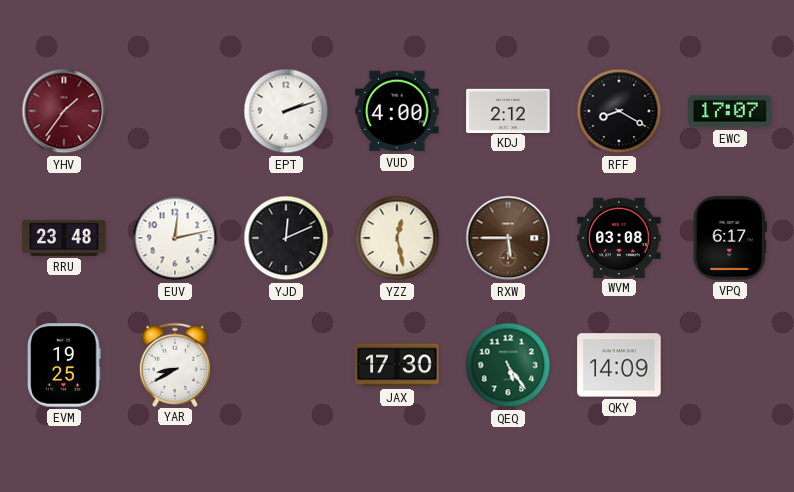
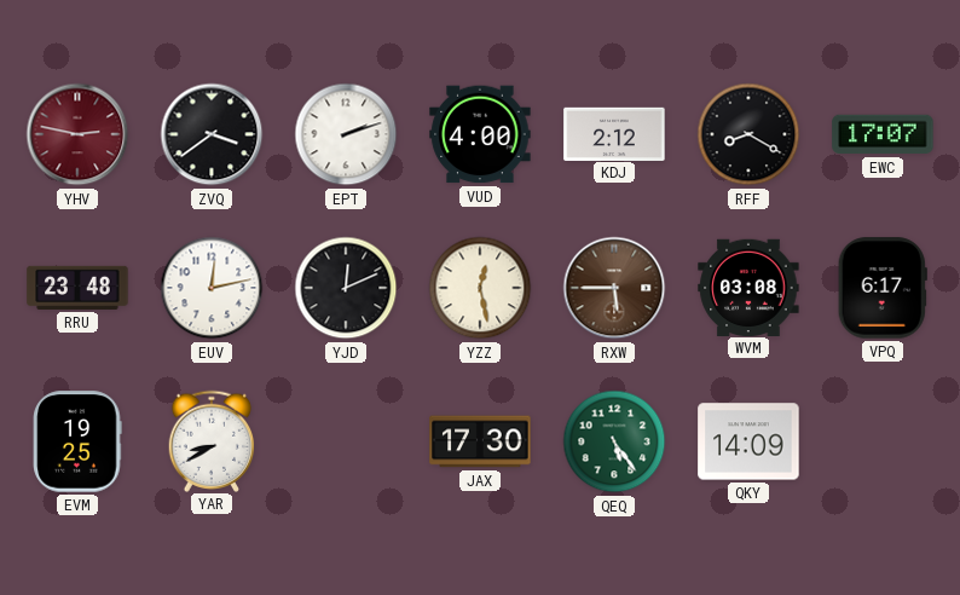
YHV: 1:36 -> 2:47
ZVQ: none -> 3:39
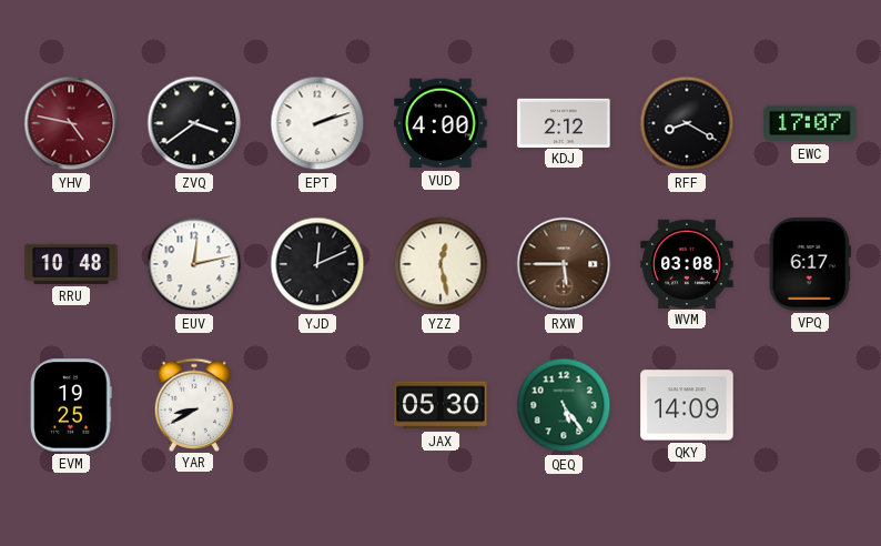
YHV: 2:47 -> 4:47
RRU: 23:48 -> 10:48
JAX: 17:30 -> 05:30
